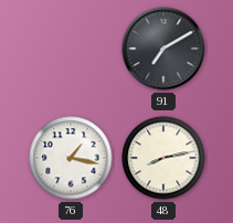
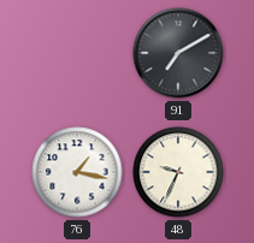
48: 8:13 -> 9:34
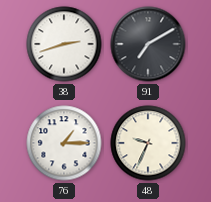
38: none -> 2:42
76: 1:17 -> 1:15
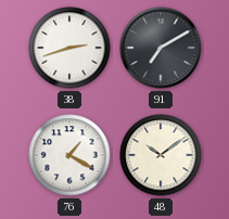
76: 1:15 -> 1:20
48: 9:34 -> 10:09
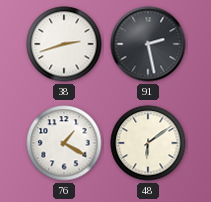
91: 7:10 -> 2:28
48: 10:09 -> 6:09
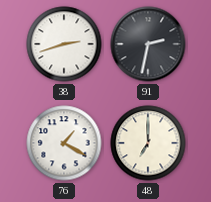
91: 2:28 -> 2:32
48: 6:09 -> 7:00
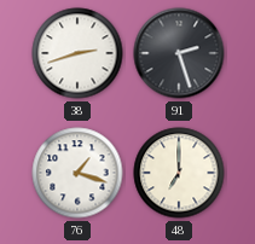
91: 2:32 -> 2:27
76: 1:20 -> 1:18
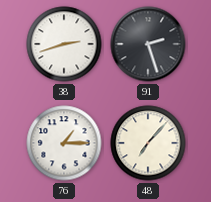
76: 1:18 -> 1:15
48: 7:00 -> 7:07
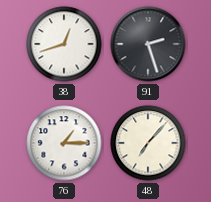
38: 2:42 -> 12:42
